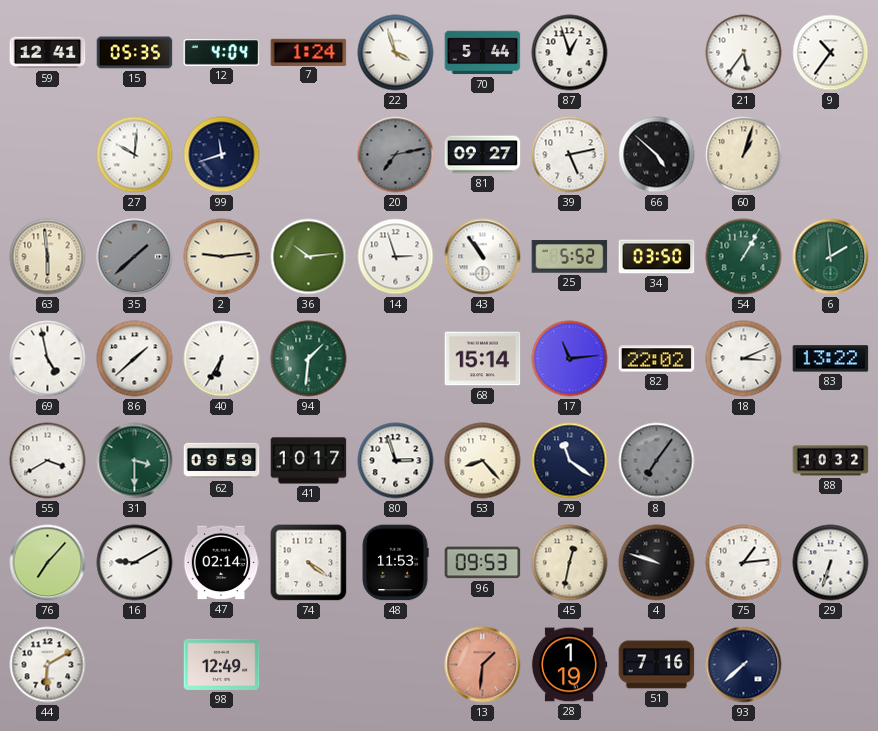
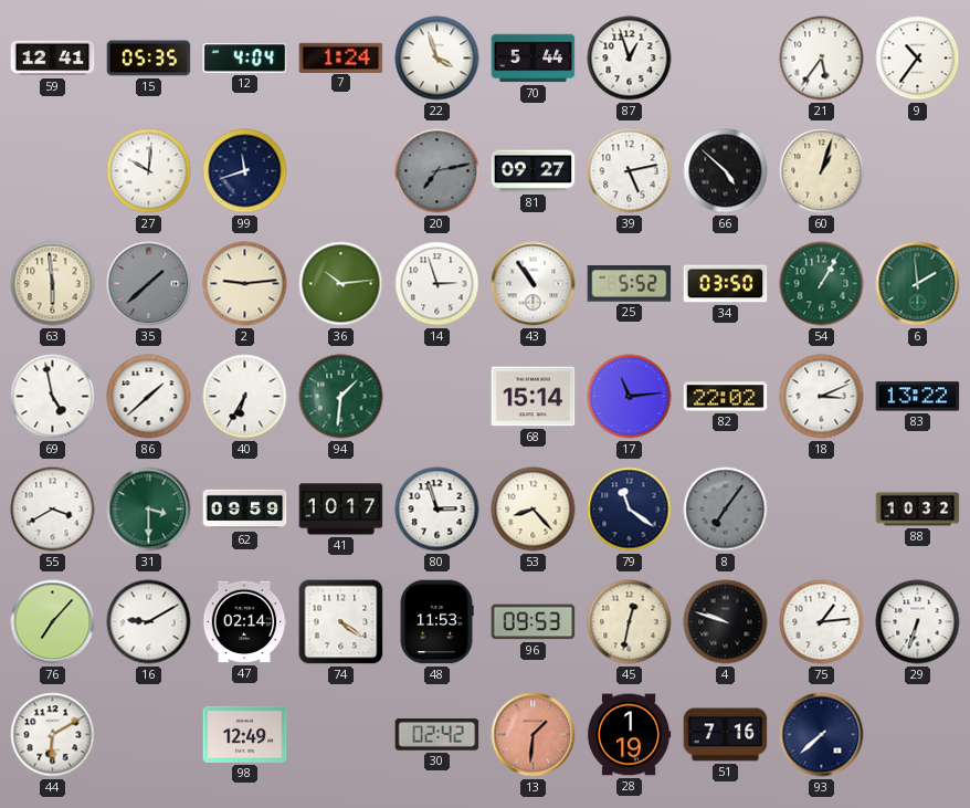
30: none -> 02:42
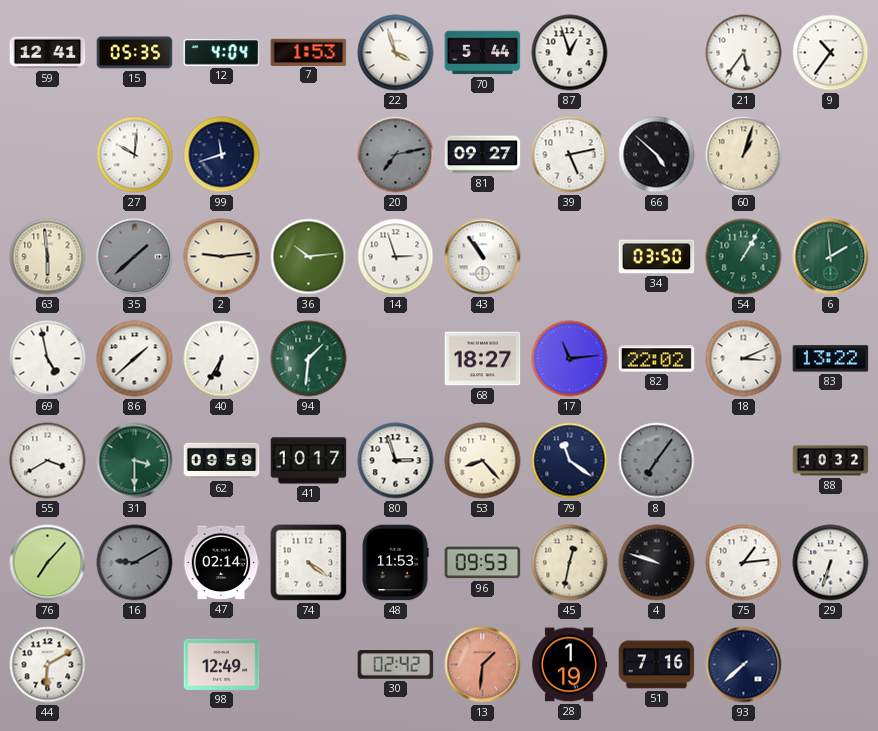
7: 1:24 -> 1:53
25: 5:52 -> none
68: 15:14 -> 18:27
16 dial: white -> grey
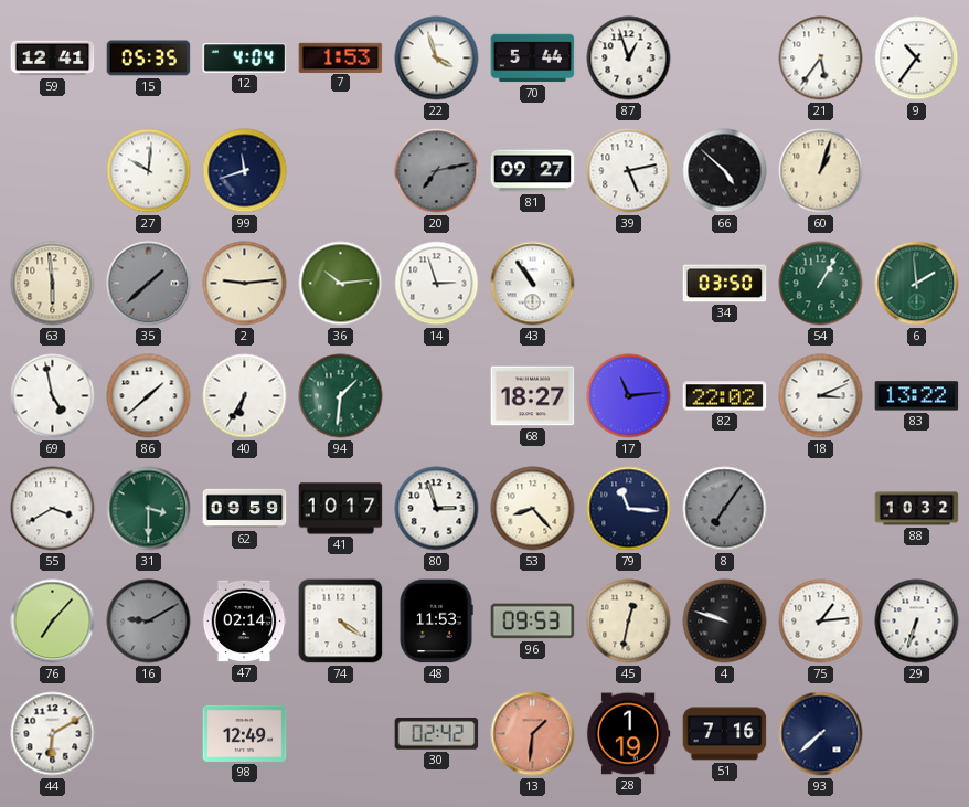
79: 11:21 -> 11:16
